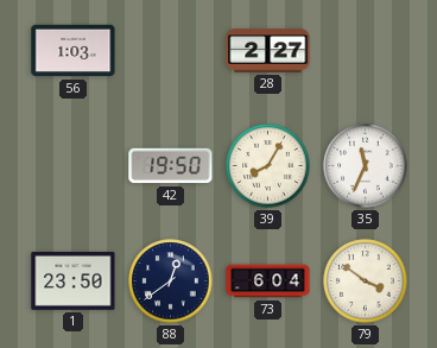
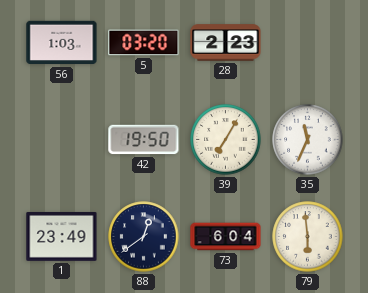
5: none -> 03:20
28: 2:27 -> 2:23
39: 8:05 -> 7:05
1: 23:50 -> 23:49
79: 3:51 -> 5:59
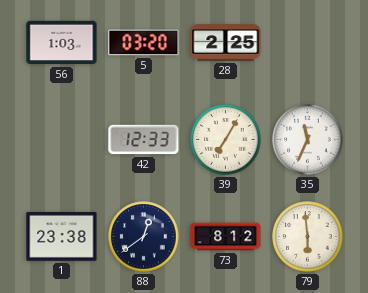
28: 2:23 -> 2:25
42: 19:50 -> 12:33
1: 23:49 -> 23:38
73: 6:04 -> 8:12
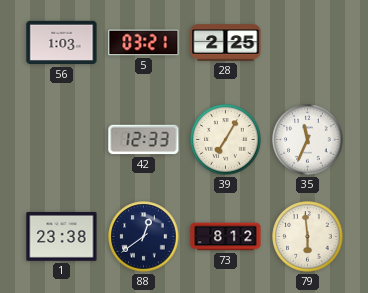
5: 03:20 -> 03:21
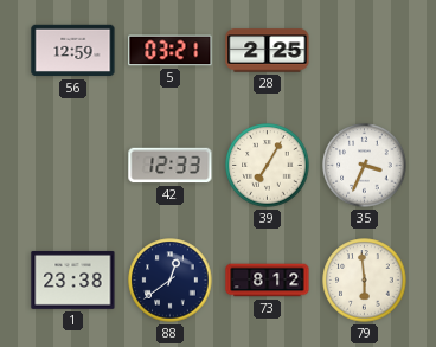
56: 1:03 -> 12:59
35: 11:34 -> 3:34
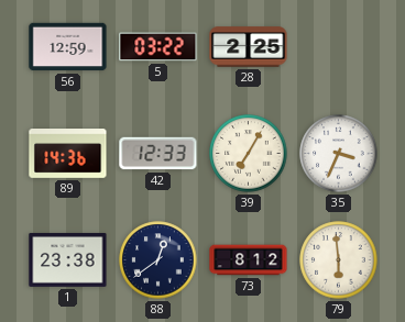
5: 03:21 -> 03:22
89: none -> 14:36
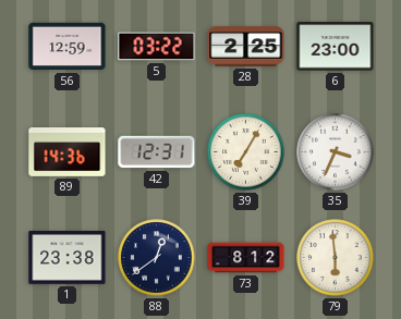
6: none -> 23:00
42: 12:33 -> 12:31
